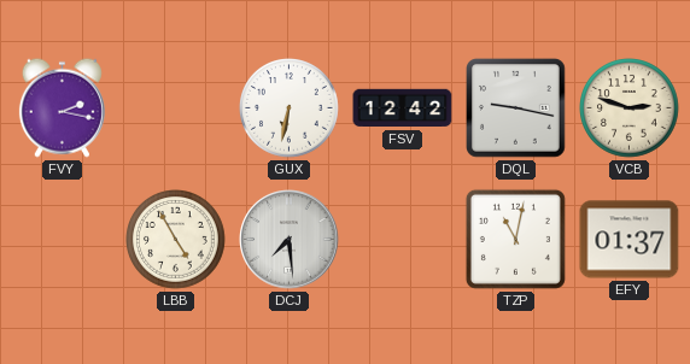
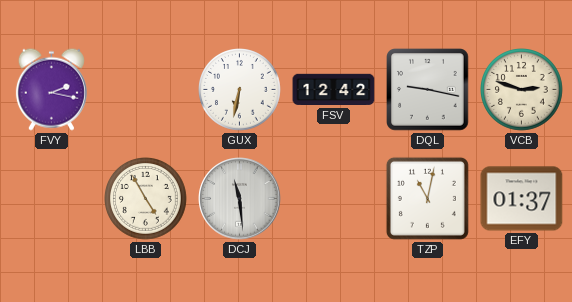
DCJ: 7:29 -> 11:29
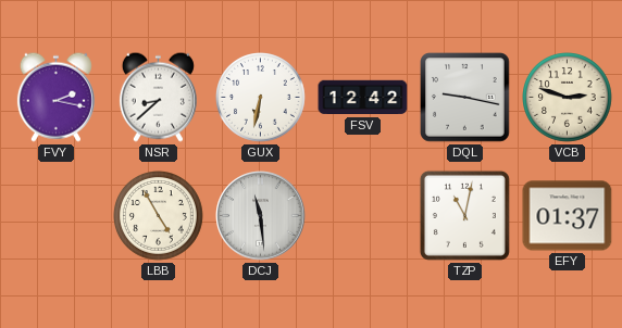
NSR: none -> 8:38
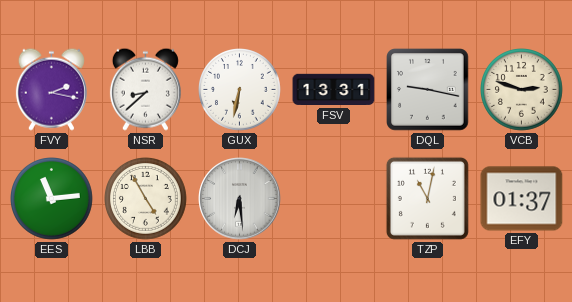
FSV: 12:42 -> 13:31
EES: none -> 11:14
DCJ: 11:29 -> 6:29
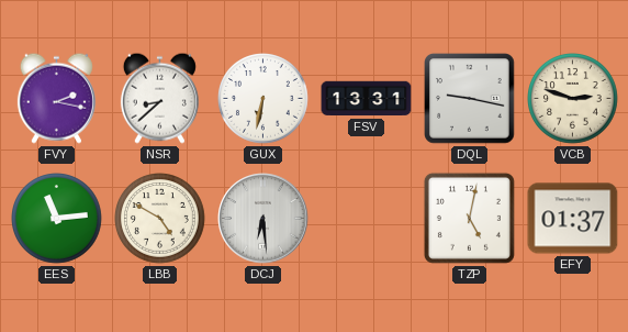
LBB: 4:55 -> 4:50
TZP: 11:02 -> 5:02
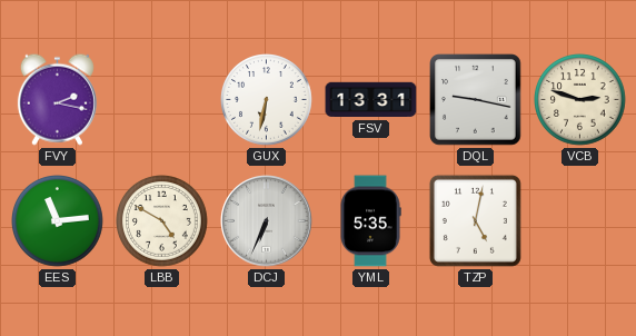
NSR: 8:38 -> none
DCJ: 6:29 -> 6:34
YML: none -> 5:35
EFY: 01:37 -> none
